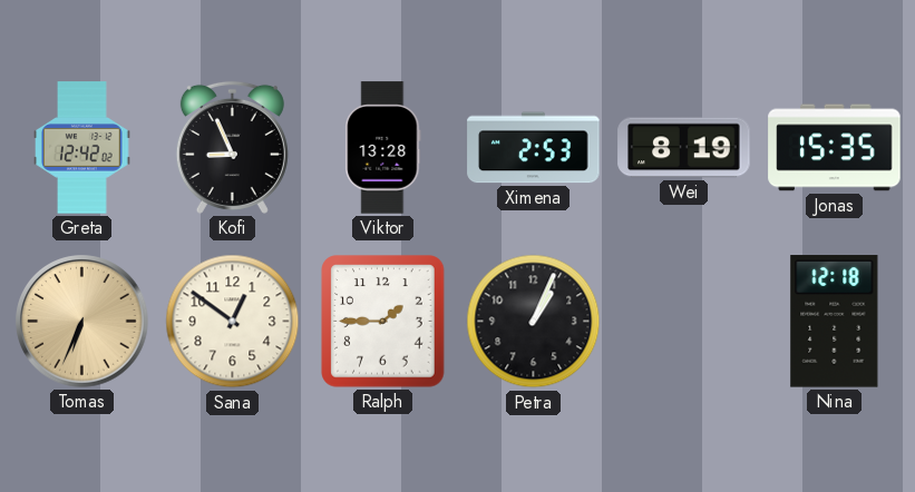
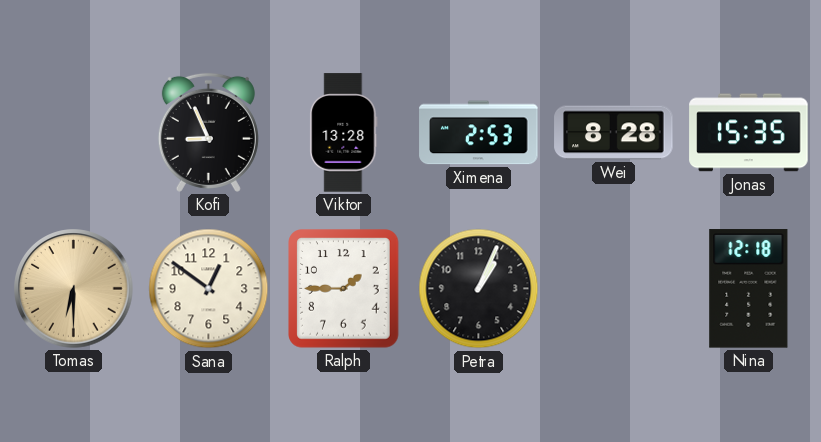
Greta: 12:42 -> none
Wei: 8:19 -> 8:28
Tomas: 6:34 -> 6:30
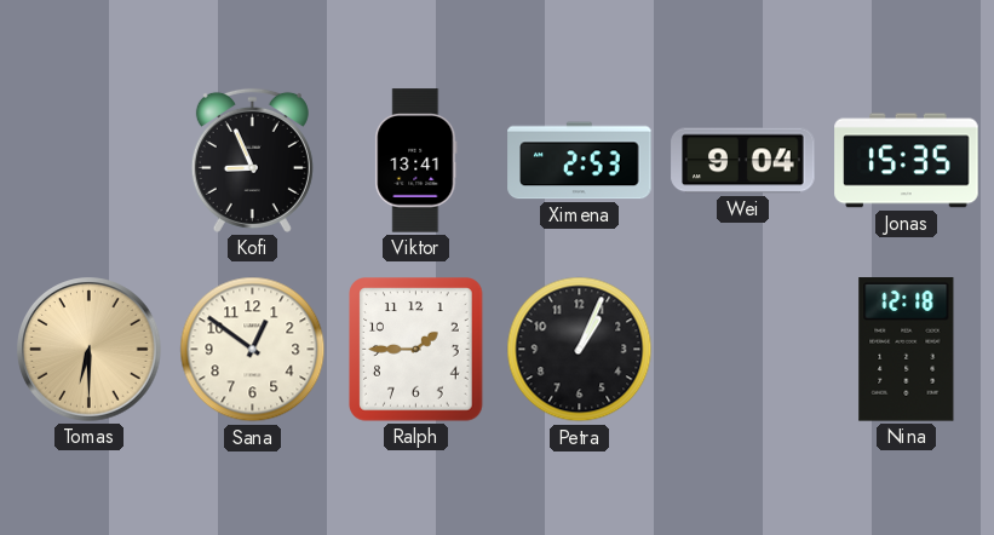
Viktor: 13:28 -> 13:41
Wei: 8:28 -> 9:04
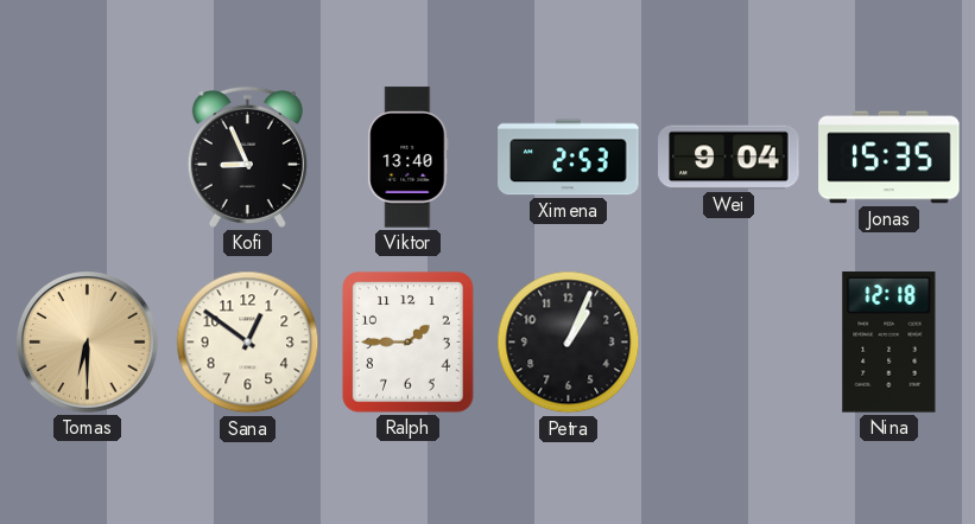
Viktor: 13:41 -> 13:40
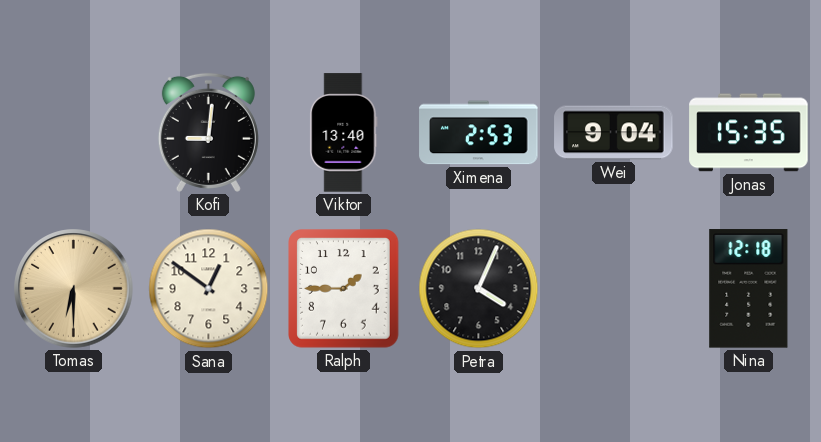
Kofi: 8:56 -> 9:01
Petra: 1:04 -> 4:04
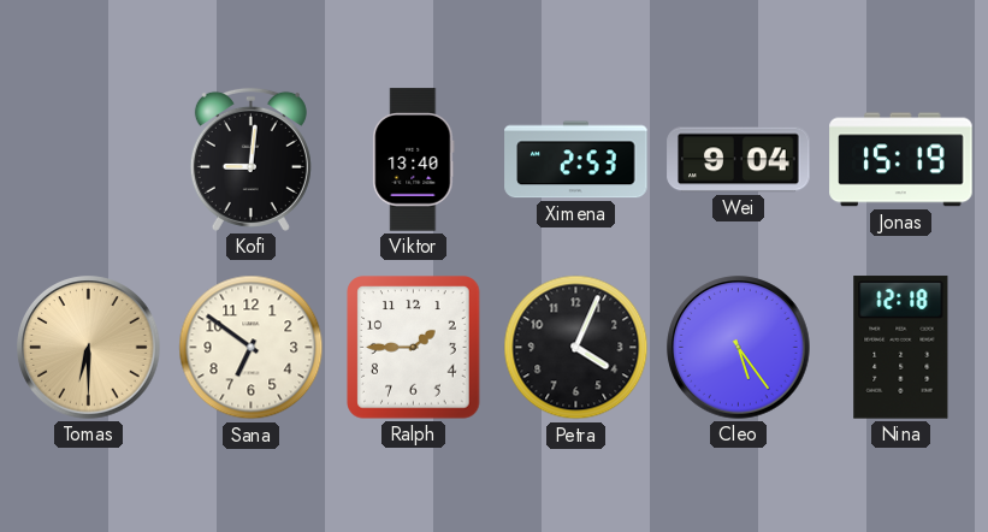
Jonas: 15:35 -> 15:19
Sana: 12:51 -> 6:51
Cleo: none -> 5:24
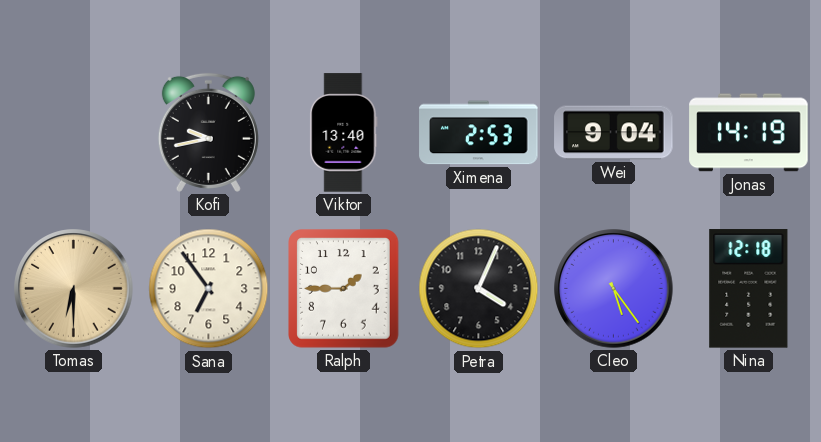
Kofi: 9:01 -> 9:43
Jonas: 15:19 -> 14:19
Sana: 6:51 -> 6:54
